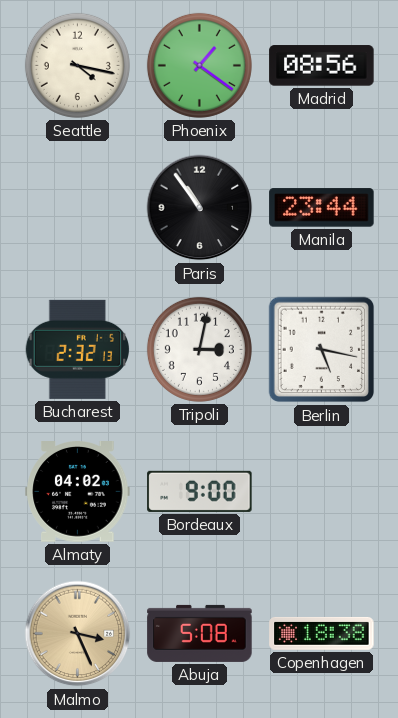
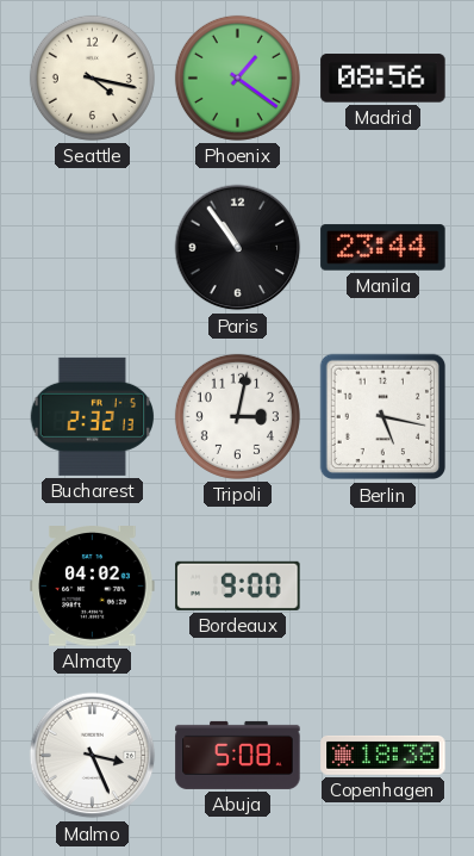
Malmo dial: champagne -> white
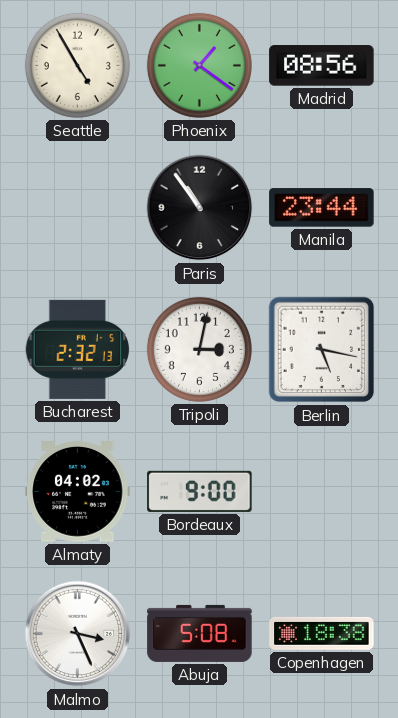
Seattle: 4:17 -> 4:55
